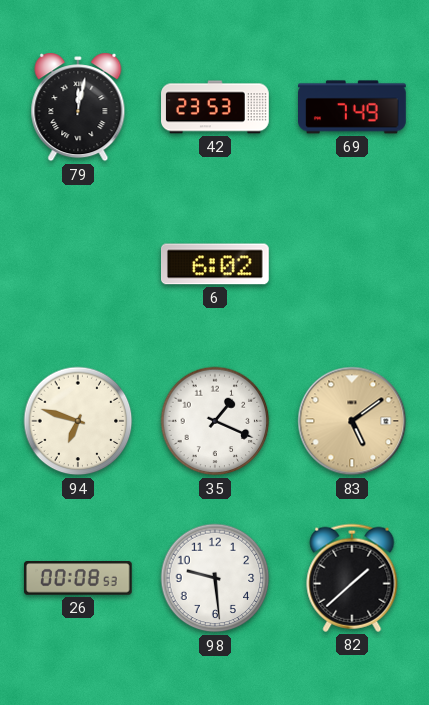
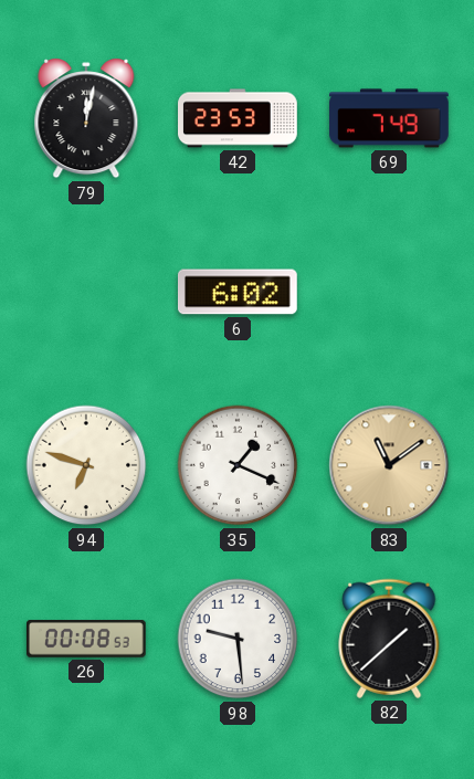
83: 5:09 -> 11:09
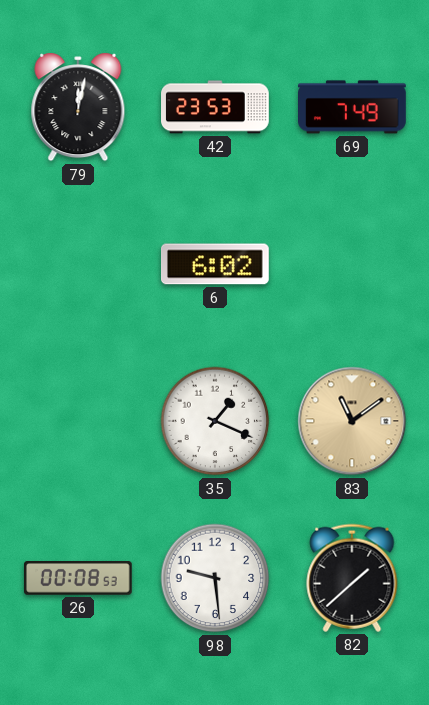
94: 6:48 -> none
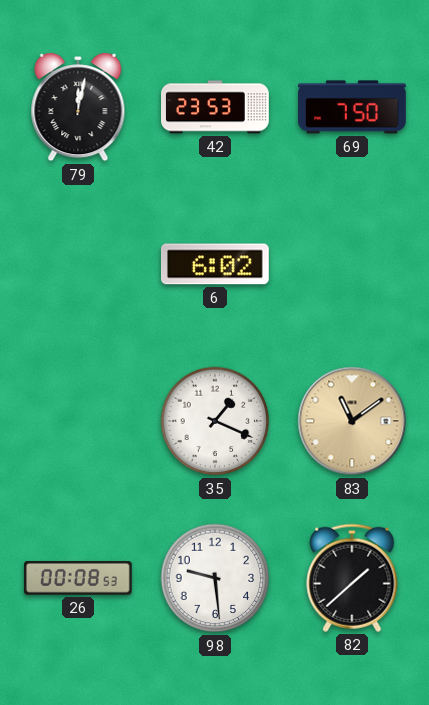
69: 7:49 -> 7:50
